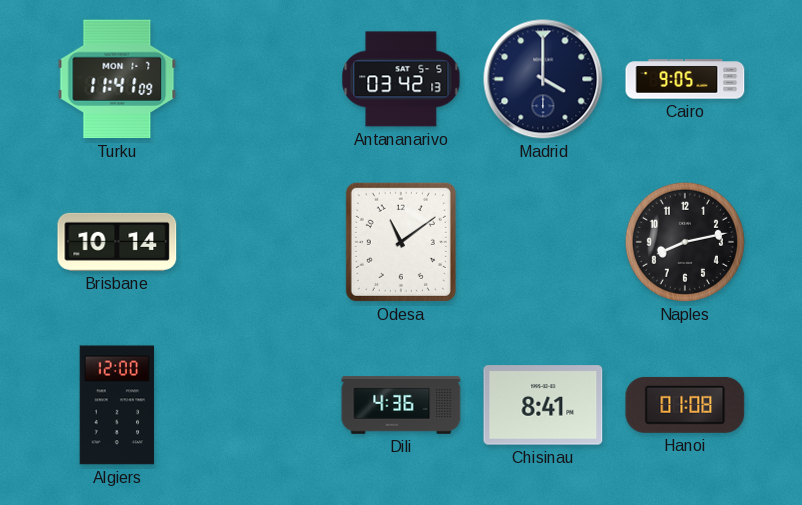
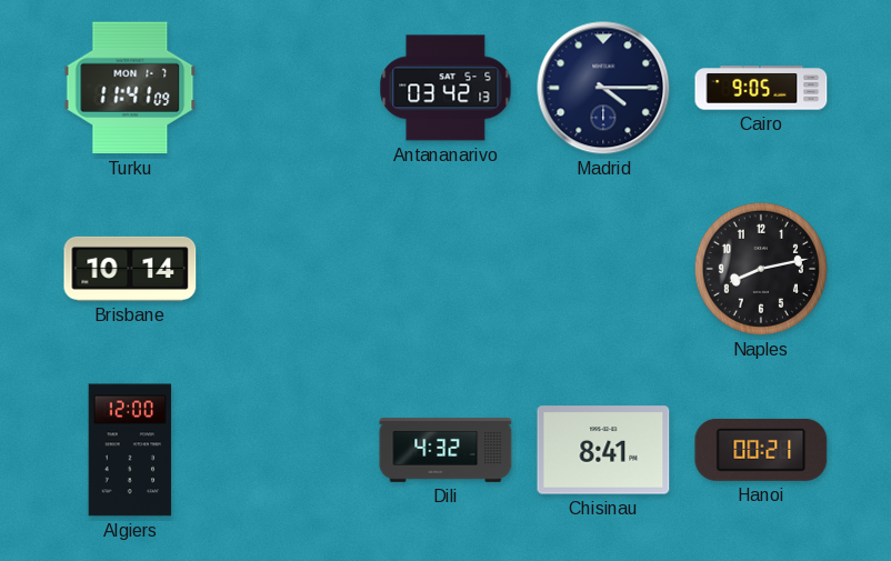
Madrid: 4:00 -> 4:15
Odesa: 11:09 -> none
Dili: 4:36 -> 4:32
Hanoi: 01:08 -> 00:21
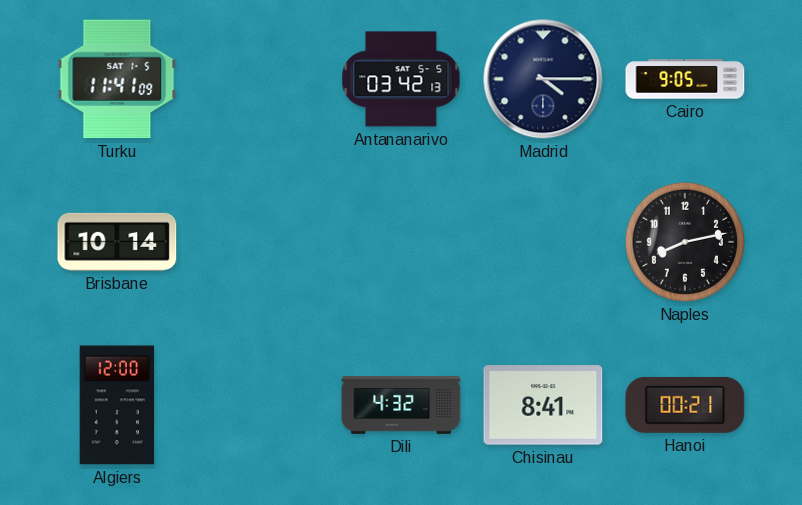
Turku date: MON 1-7 -> SAT 1-5
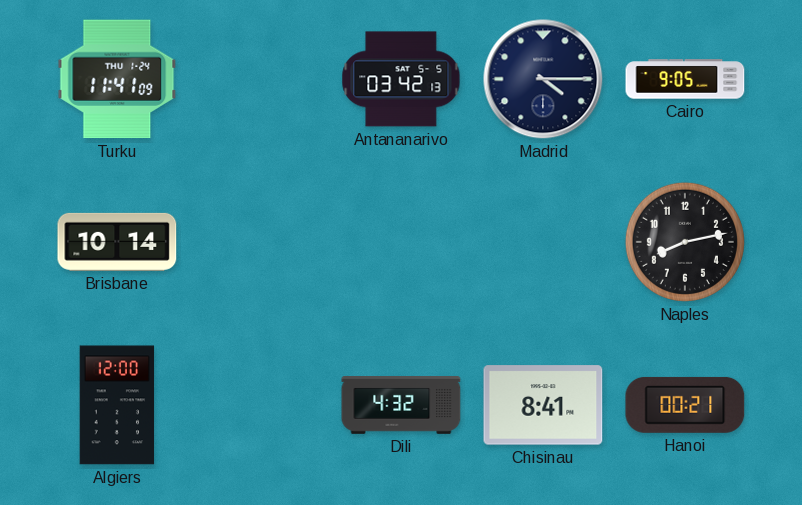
Turku date: SAT 1-5 -> THU 1-24
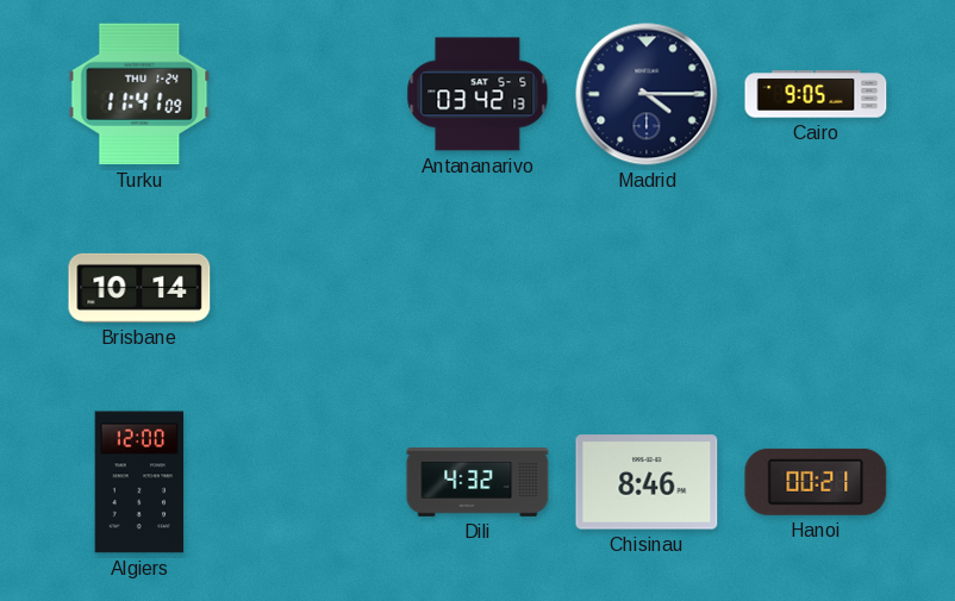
Naples: 8:13 -> none
Chisinau: 8:41 -> 8:46
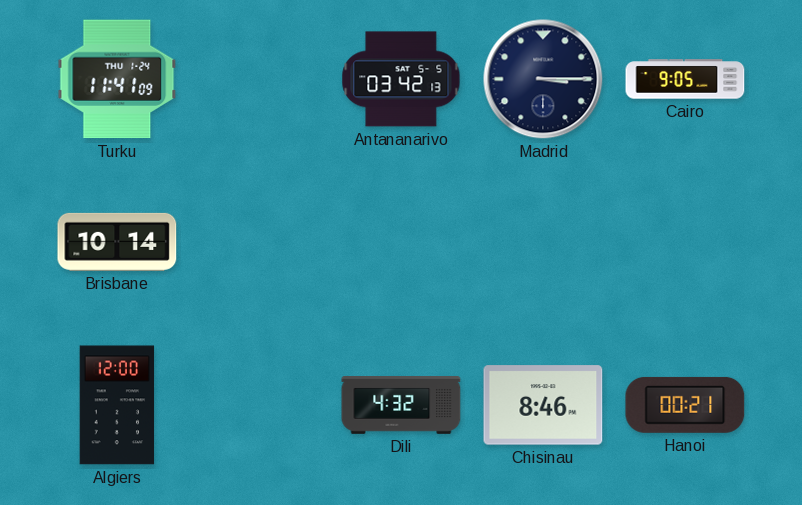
Madrid: 4:15 -> 3:15
